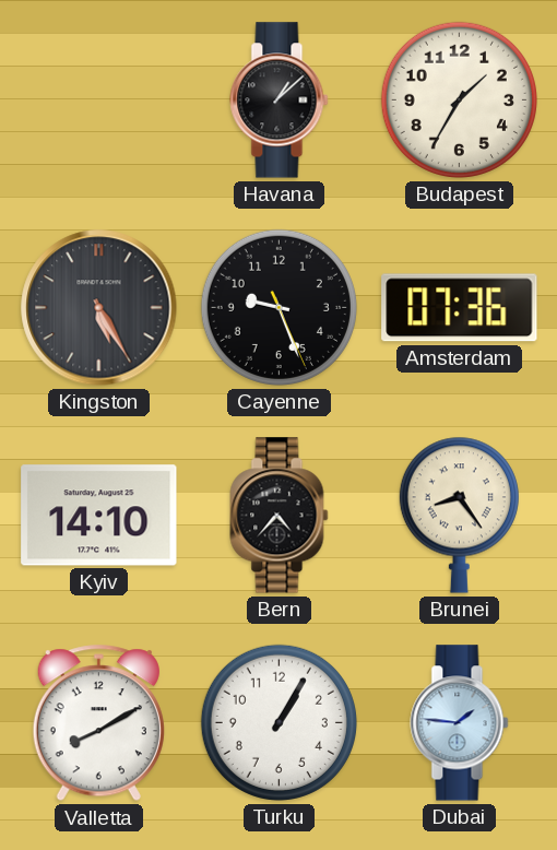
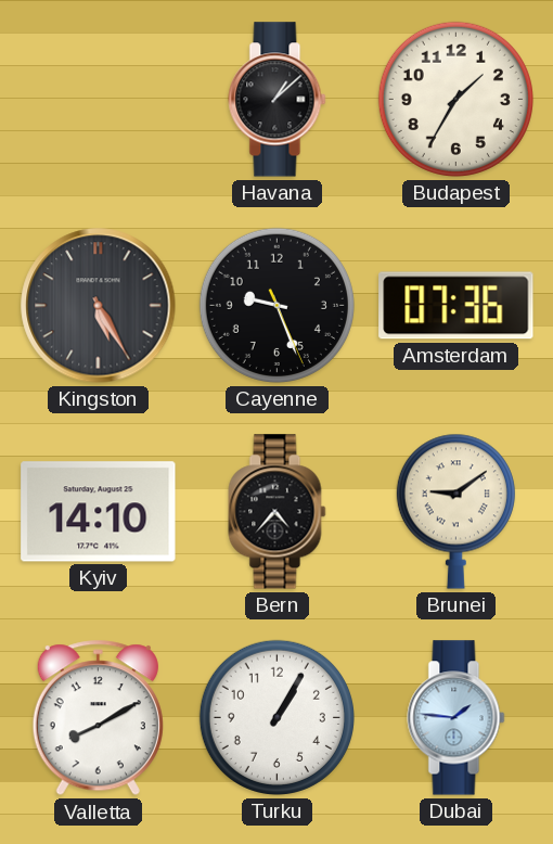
Brunei: 8:24 -> 9:09
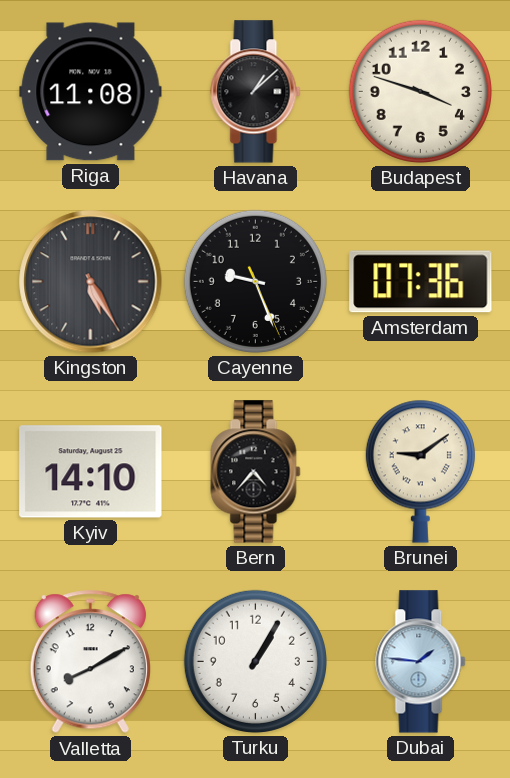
Riga: none -> 11:08
Budapest: 1:35 -> 3:48
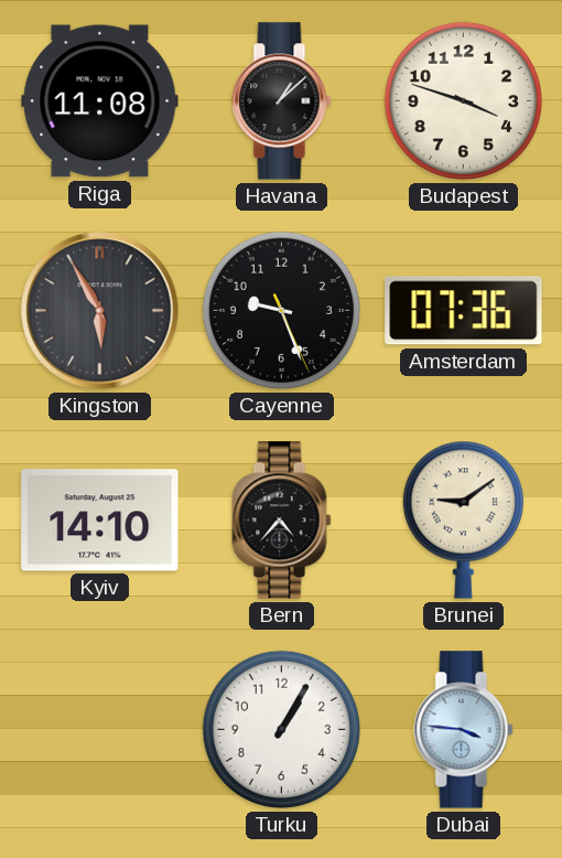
Kingston: 5:25 -> 5:55
Valletta: 8:10 -> none
Dubai: 1:46 -> 3:46
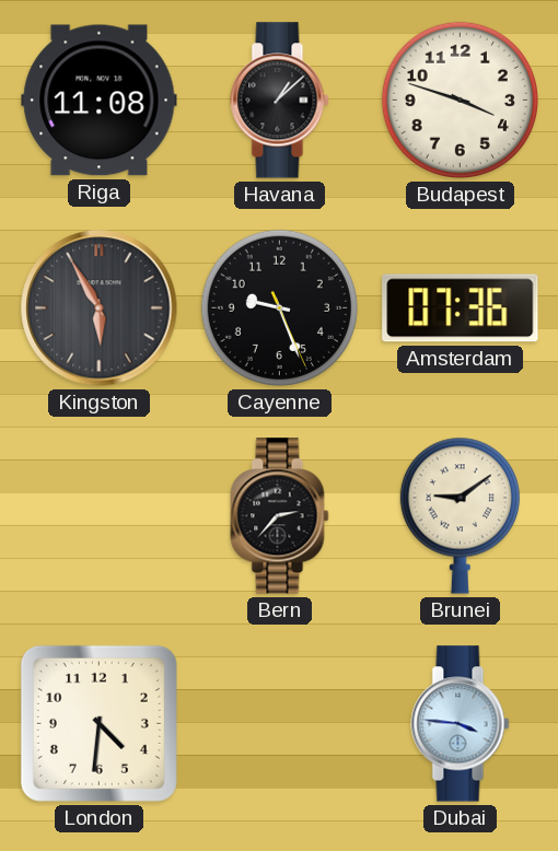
Kyiv: 14:10 -> none
Bern: 4:37 -> 2:37
London: none -> 4:31
Turku: 1:05 -> none
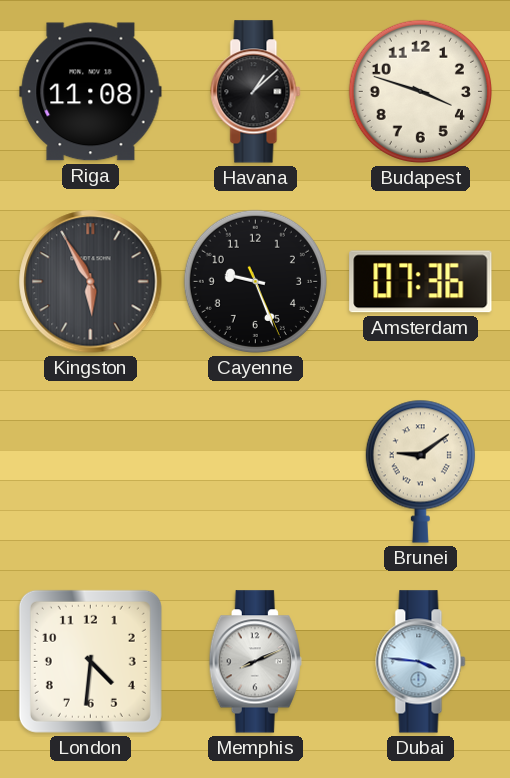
Bern: 2:37 -> none
Memphis: none -> 8:11
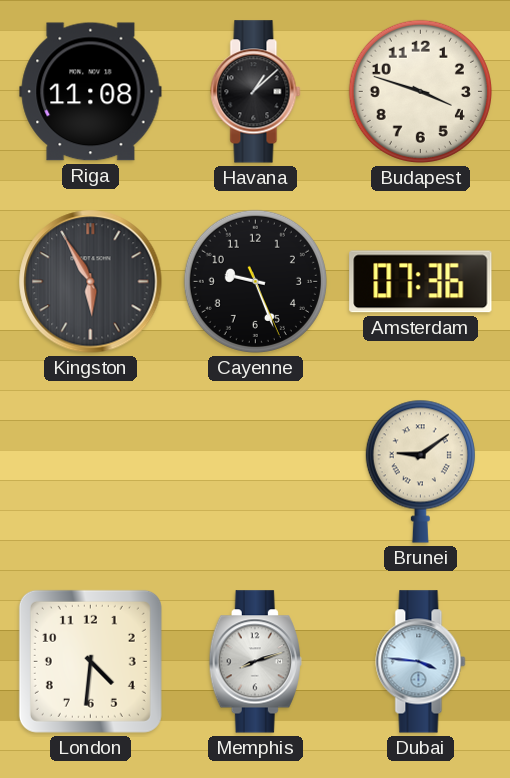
Memphis: 8:11 -> 8:12
